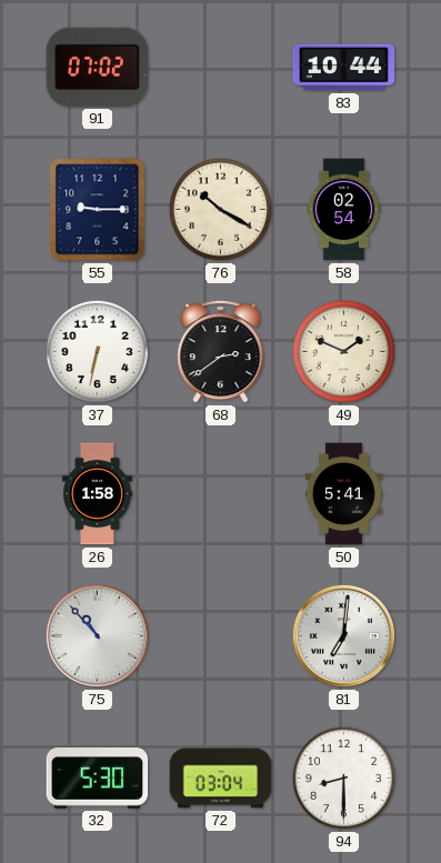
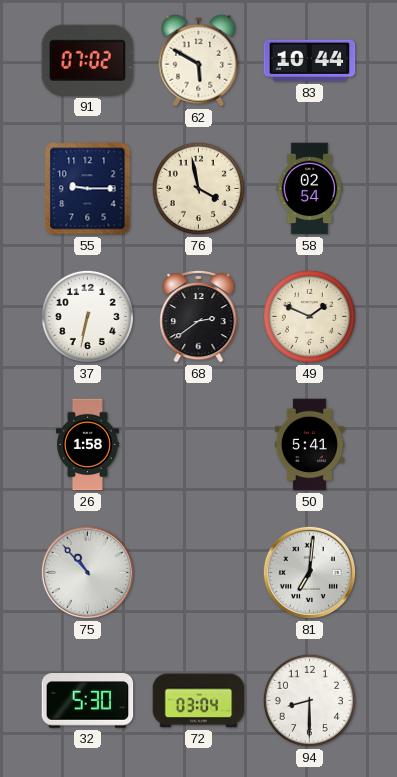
62: none -> 5:50
76: 10:20 -> 3:58
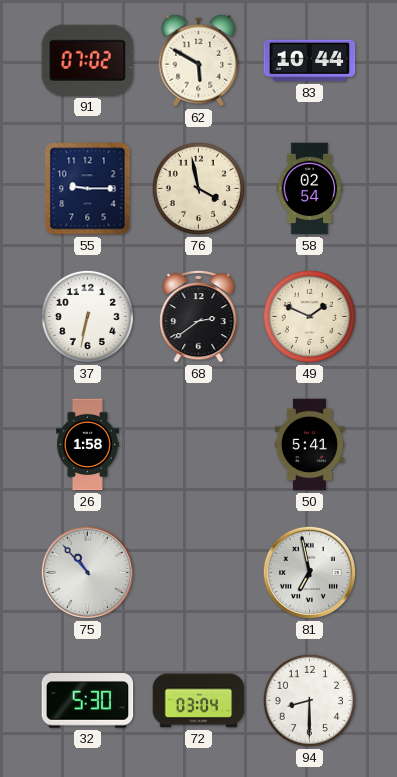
81: 7:01 -> 6:58
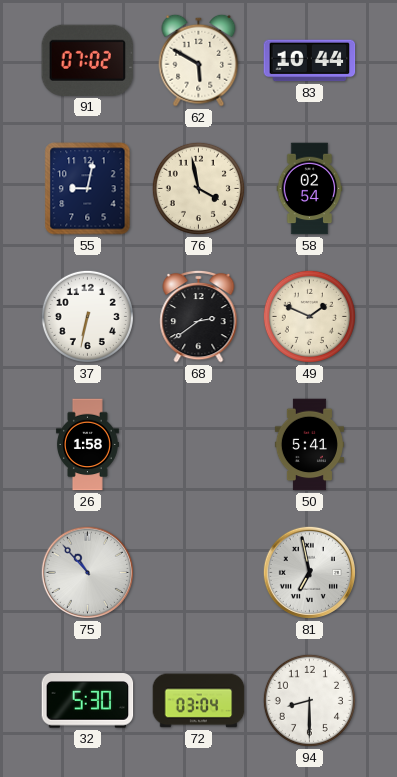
55: 9:15 -> 9:02
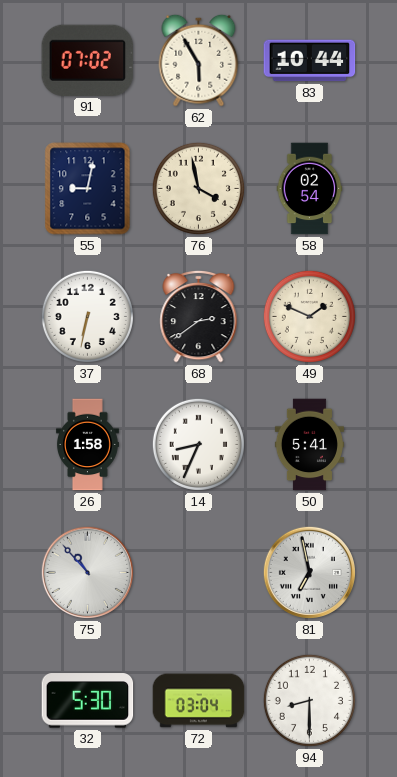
62: 5:50 -> 5:55
14: none -> 8:34
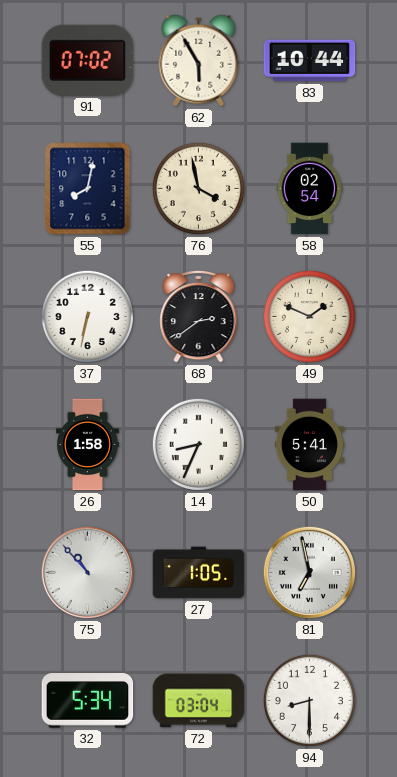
55: 9:02 -> 8:02
27: none -> 1:05
32: 5:30 -> 5:34
